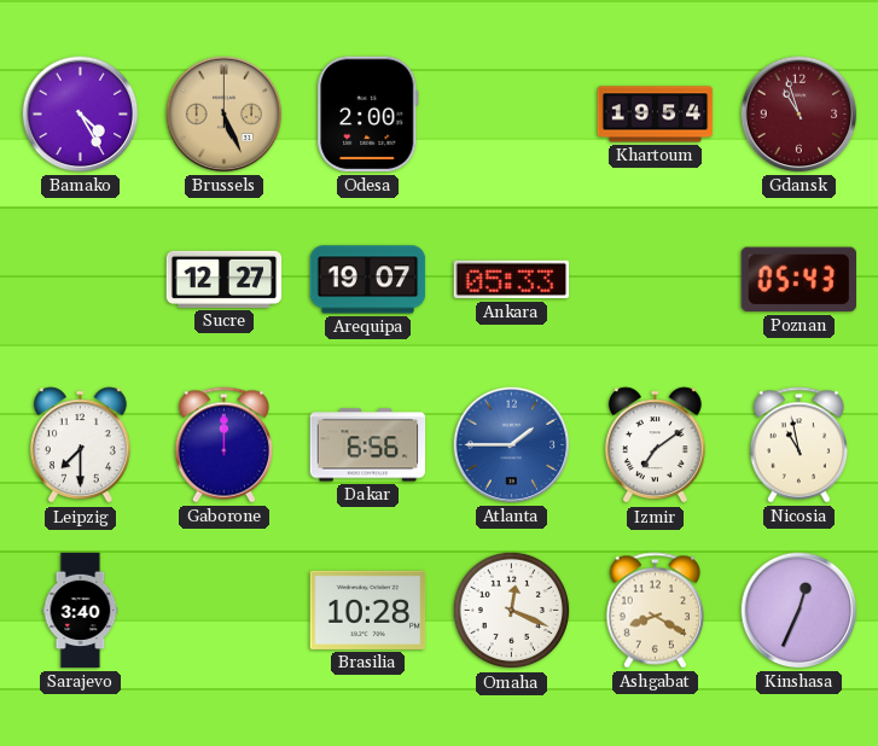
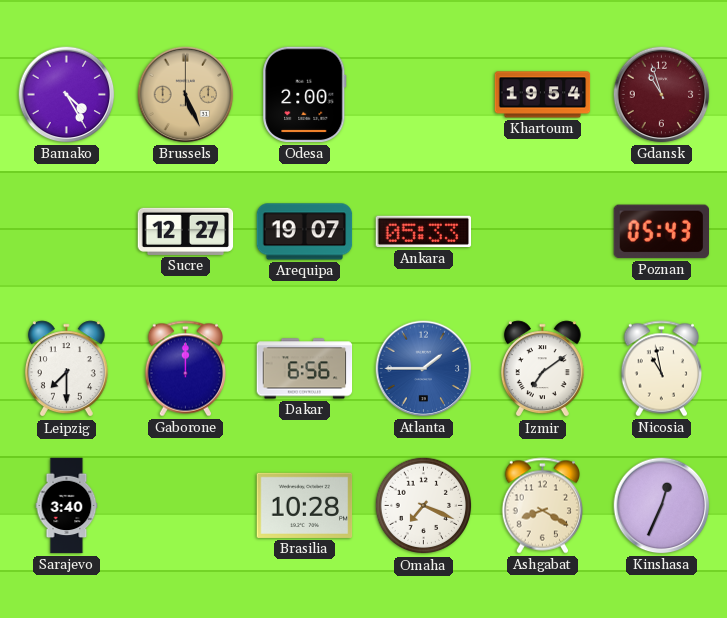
Omaha: 12:19 -> 7:19
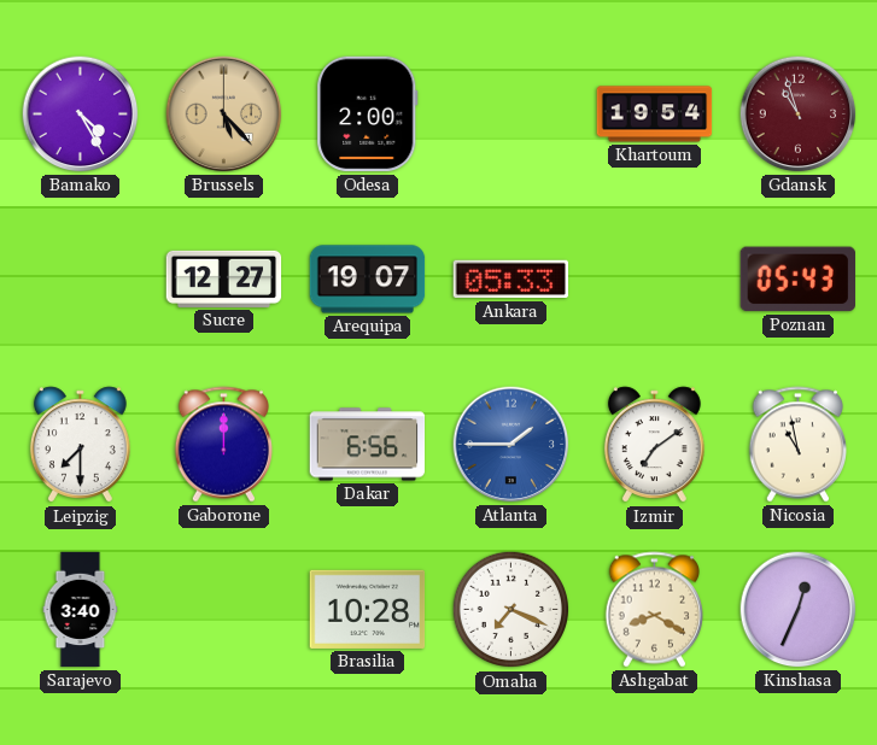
Brussels: 5:26 -> 5:23
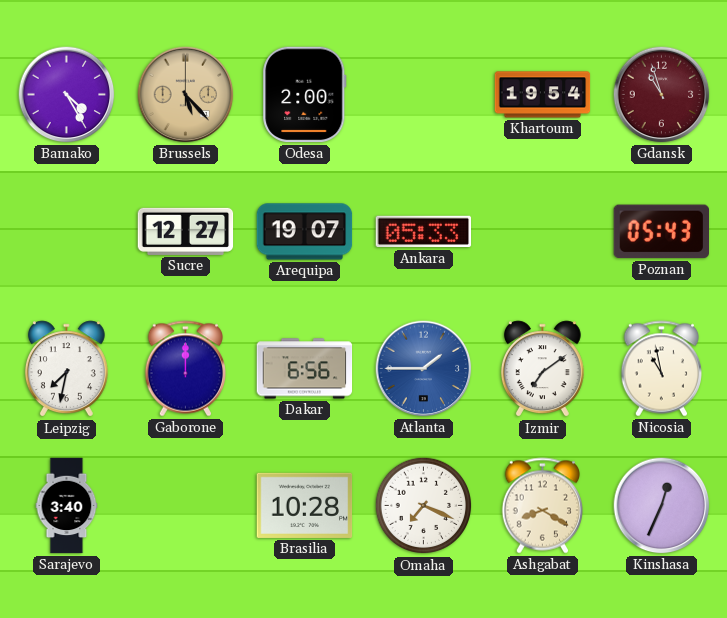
Leipzig: 7:30 -> 7:32
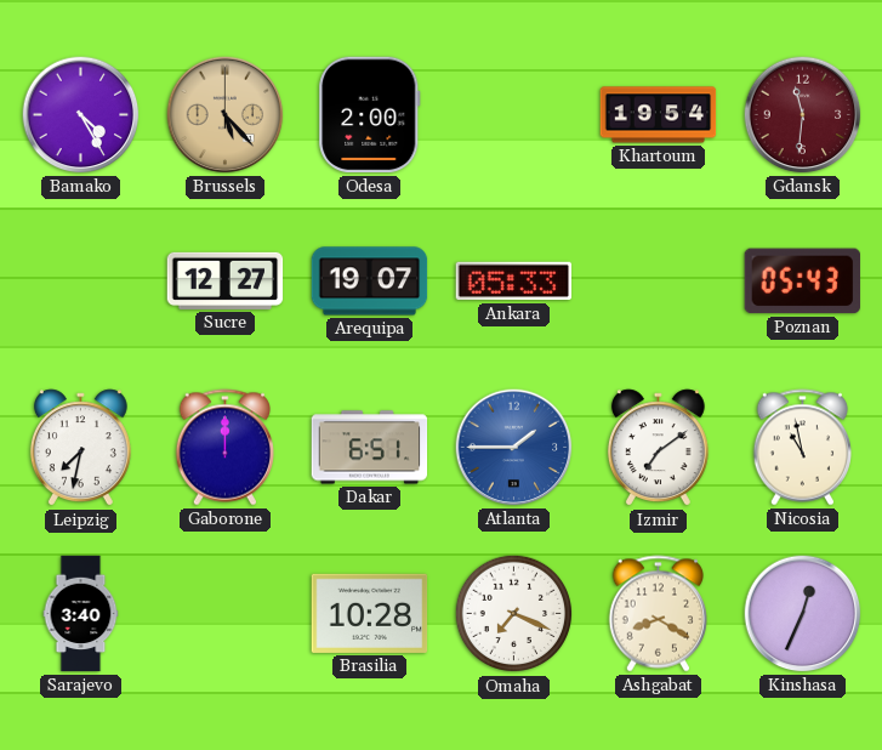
Gdansk: 10:57 -> 11:31
Dakar: 6:56 -> 6:51
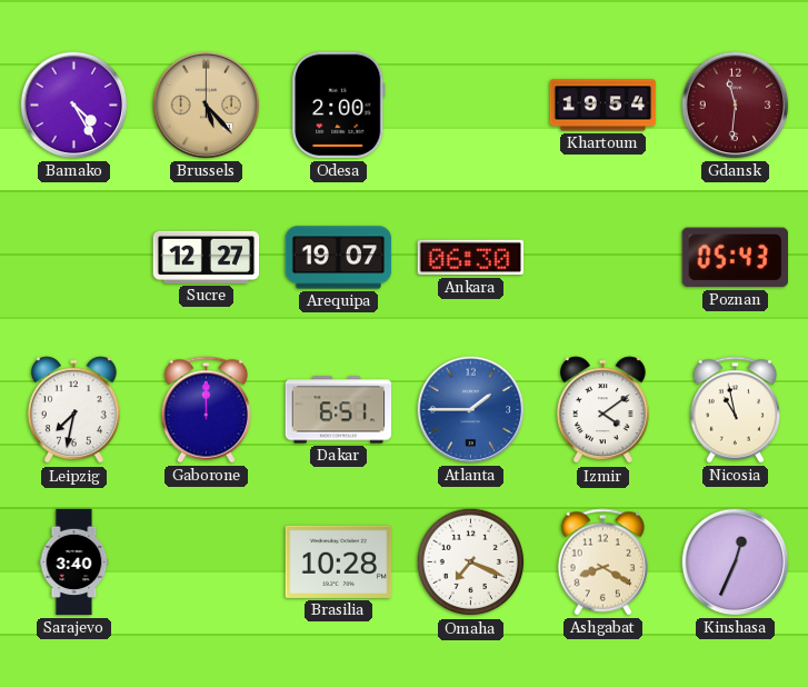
Ankara: 05:33 -> 06:30
Izmir: 7:09 -> 4:09
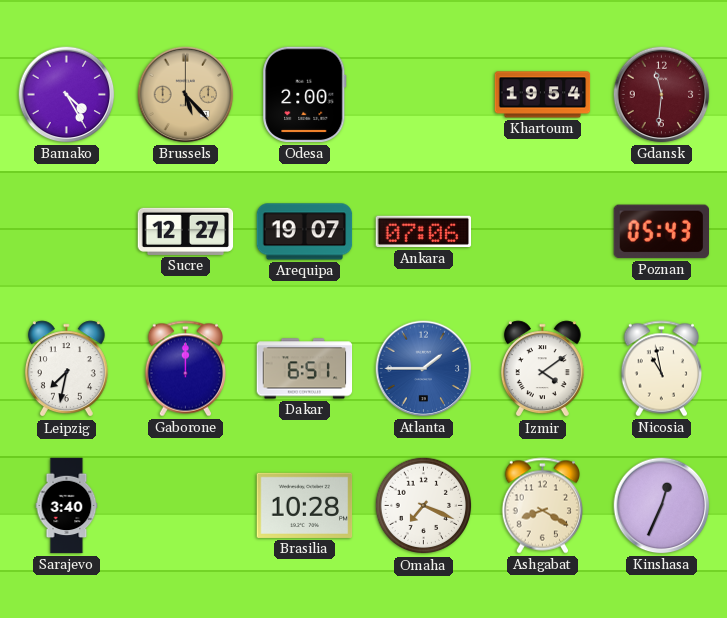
Ankara: 06:30 -> 07:06
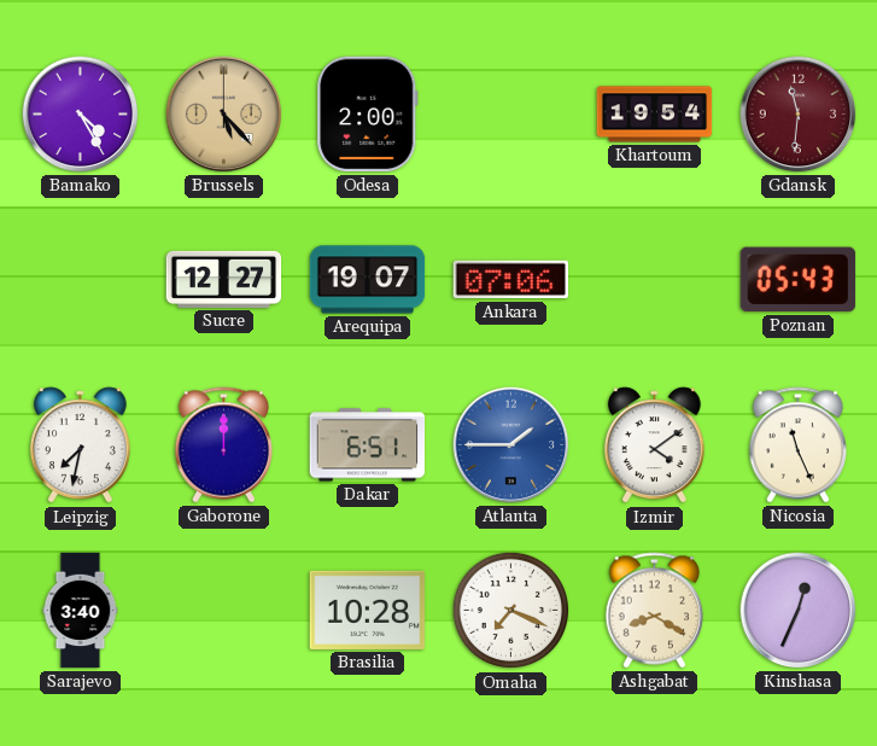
Nicosia: 10:58 -> 11:26
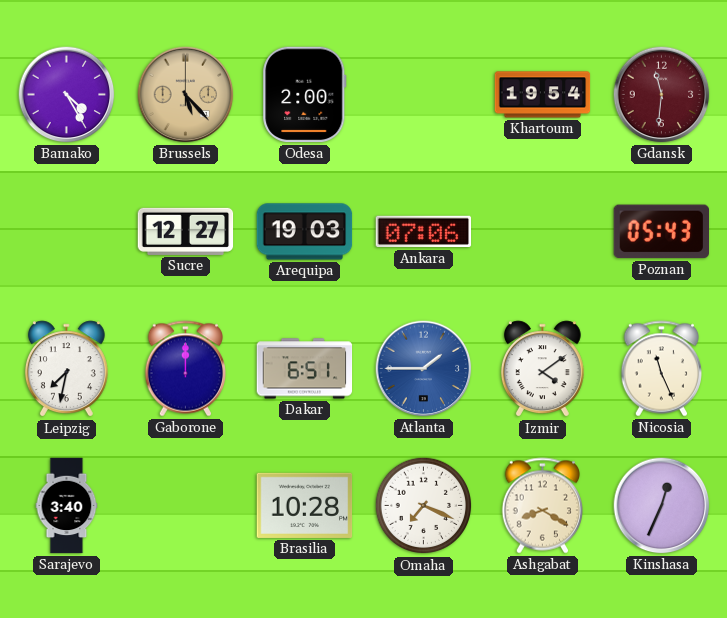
Arequipa: 19:07 -> 19:03
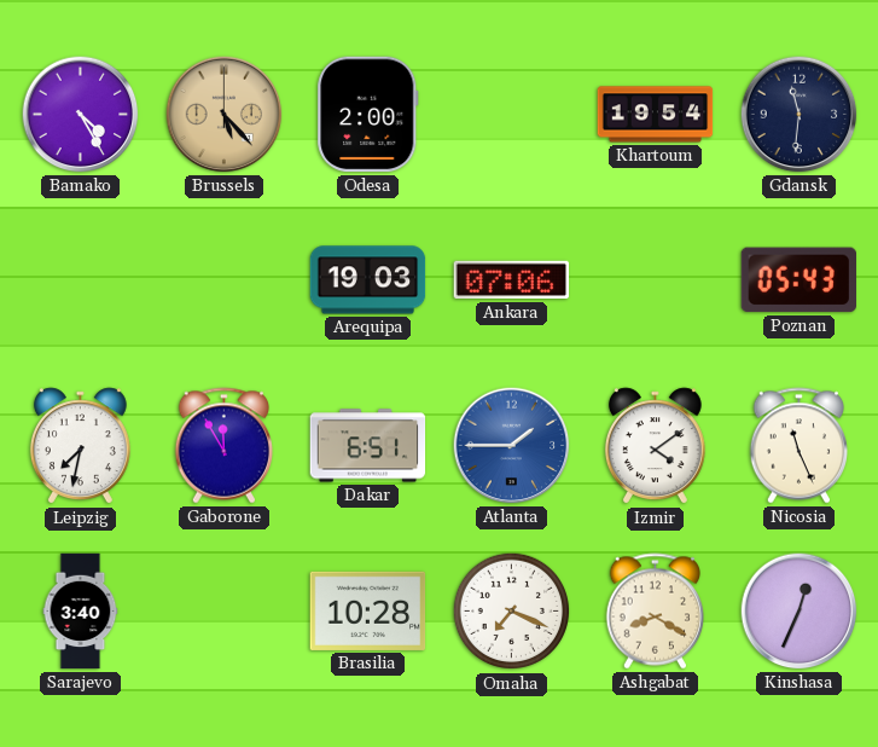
Gdansk dial: burgundy -> navy
Sucre: 12:27 -> none
Gaborone: 12:00 -> 11:55
